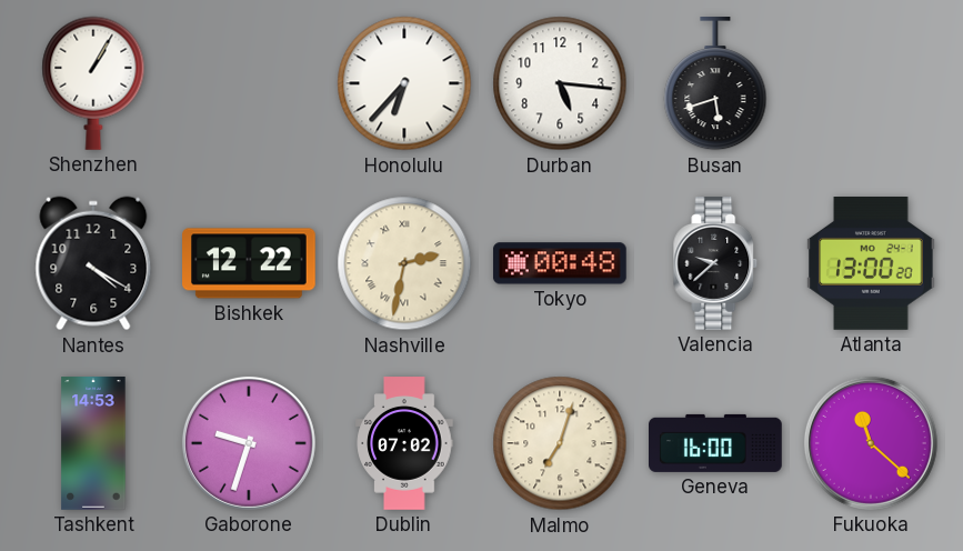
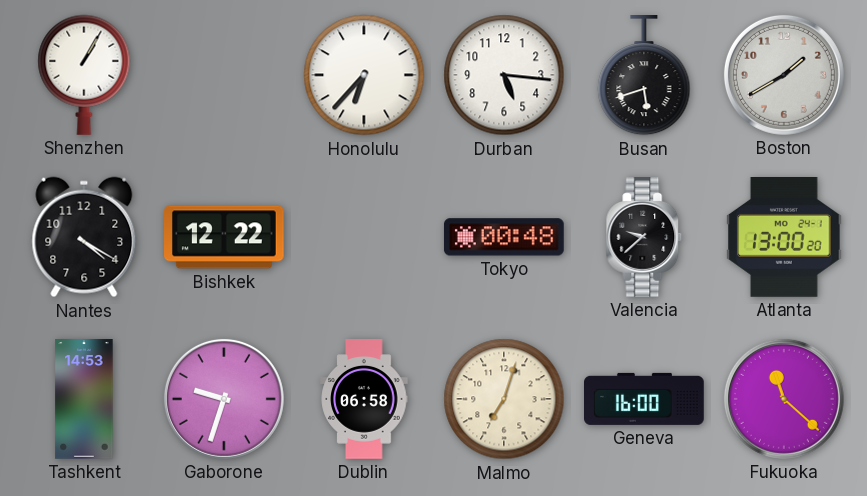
Boston: none -> 1:40
Nashville: 2:32 -> none
Dublin: 07:02 -> 06:58
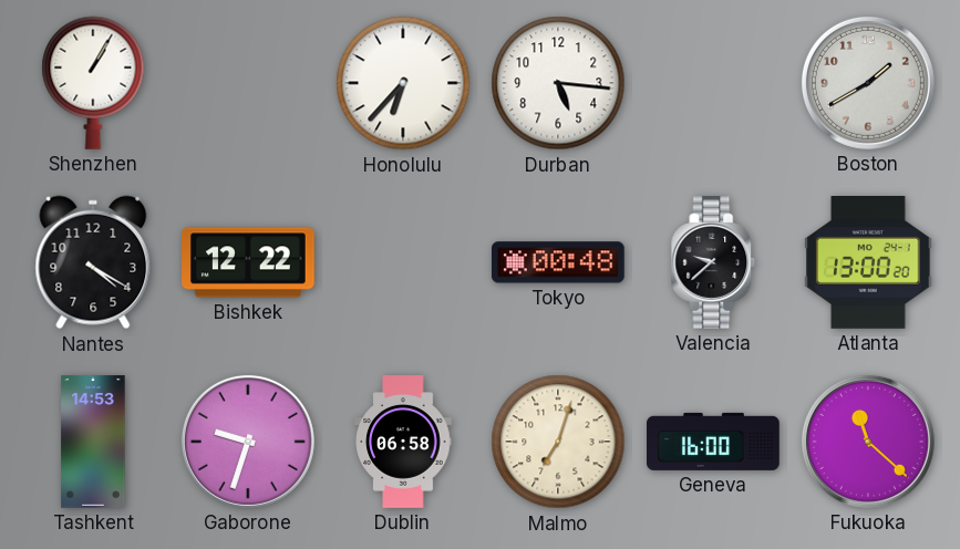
Busan: 5:42 -> none
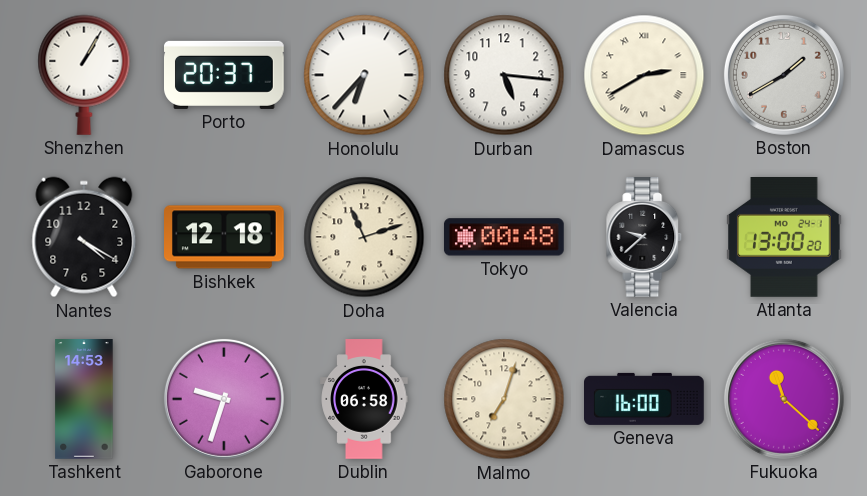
Porto: none -> 20:37
Damascus: none -> 2:40
Bishkek: 12:22 -> 12:18
Doha: none -> 11:12
